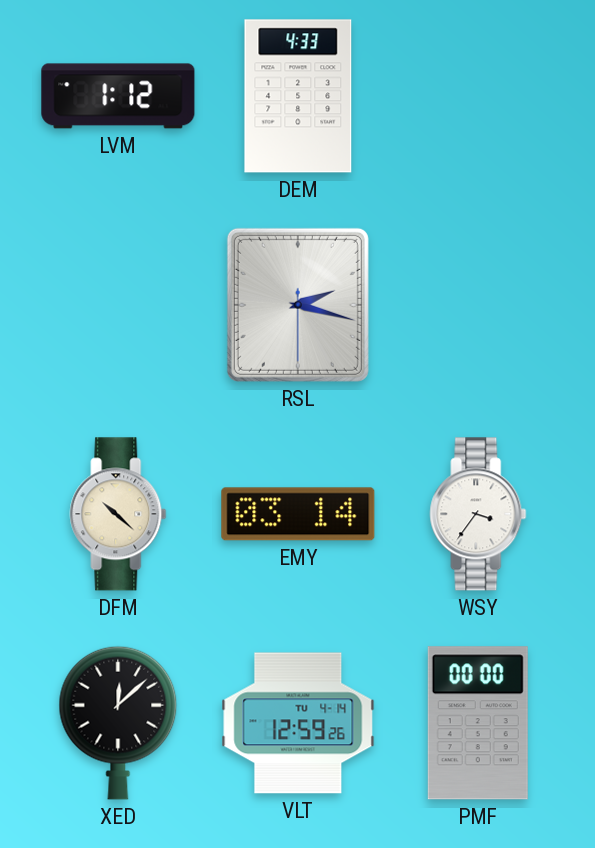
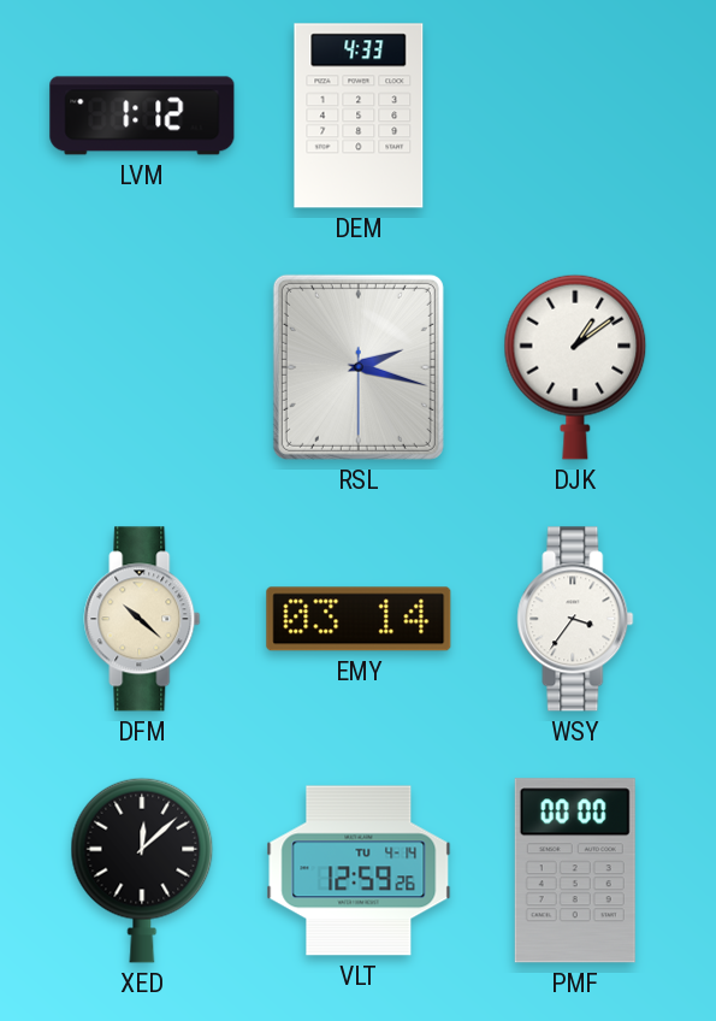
DJK: none -> 1:09
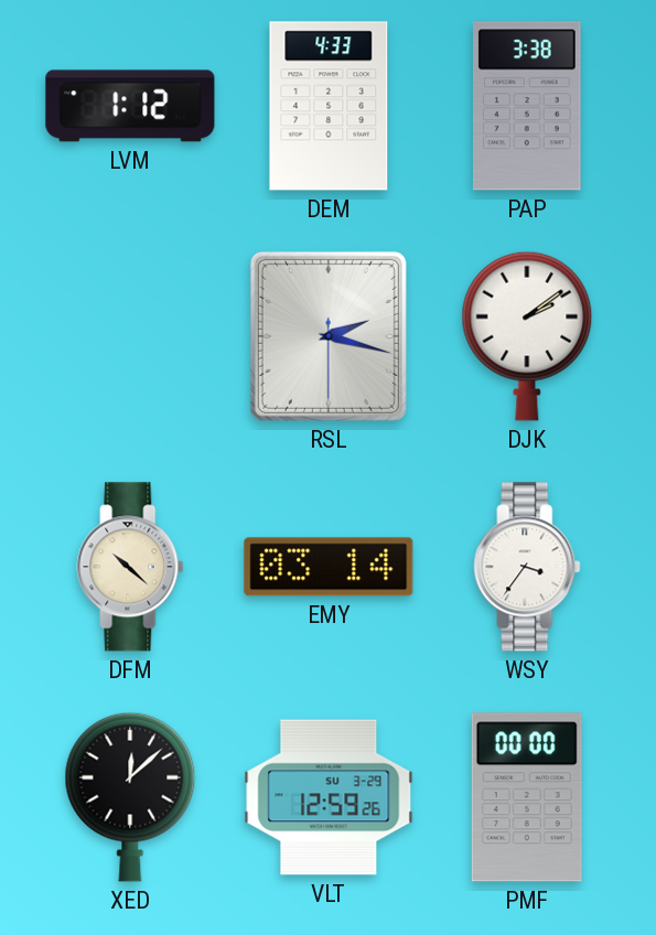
PAP: none -> 3:38
DJK: 1:09 -> 2:09
VLT date: TU 4-14 -> SU 3-29
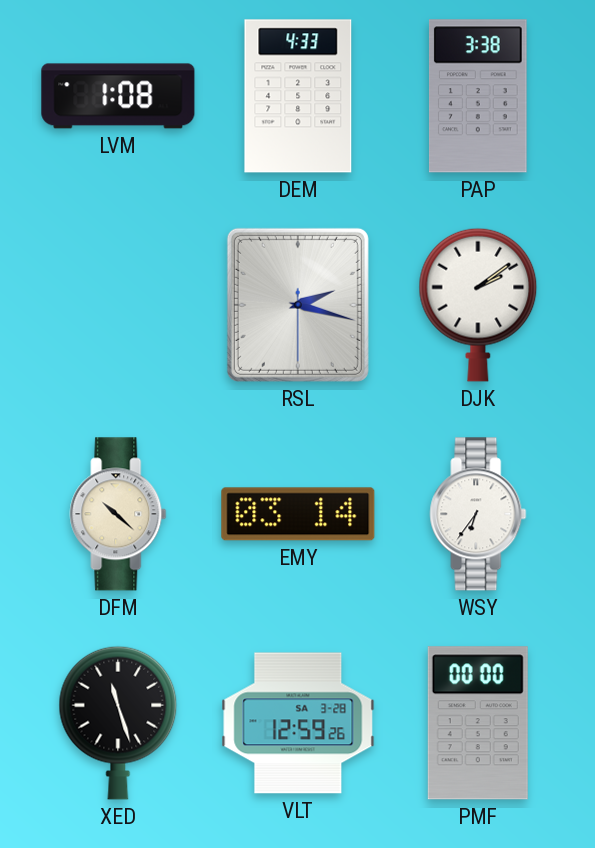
LVM: 1:12 -> 1:08
WSY: 3:36 -> 6:36
XED: 12:08 -> 11:27
VLT date: SU 3-29 -> SA 3-28
